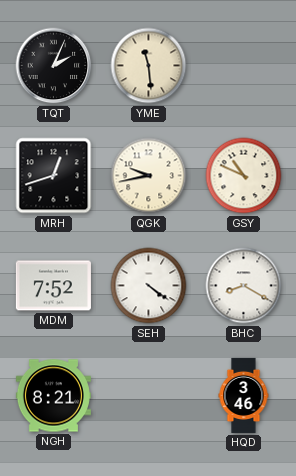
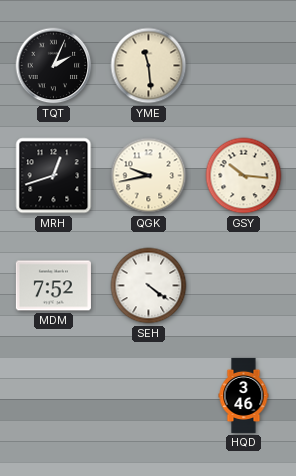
GSY: 10:49 -> 10:16
BHC: 8:20 -> none
NGH: 8:21 -> none
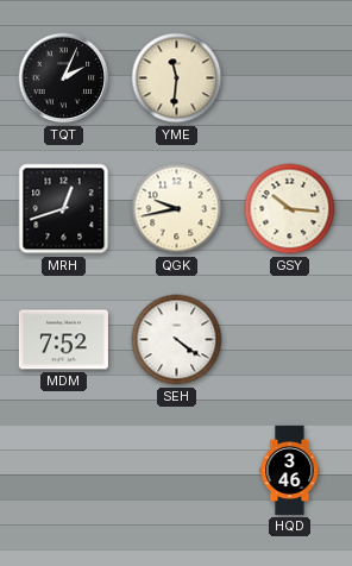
YME: 11:29 -> 11:31
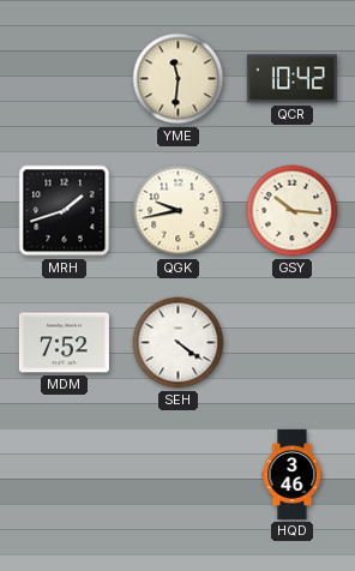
TQT: 2:04 -> none
QCR: none -> 10:42
MRH: 12:42 -> 1:42
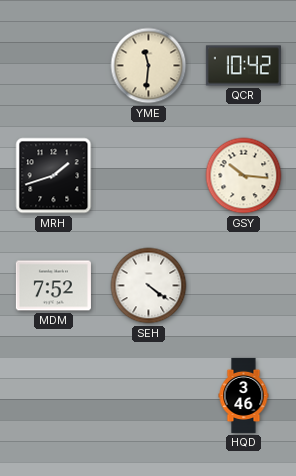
QGK: 9:43 -> none
